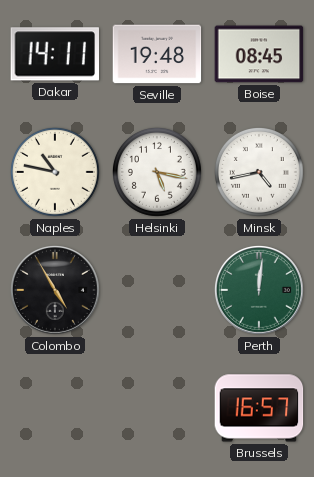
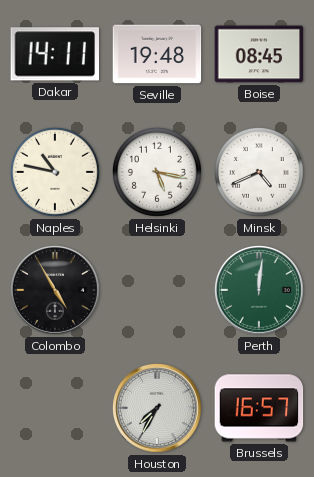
Minsk: 4:43 -> 4:41
Houston: none -> 7:35
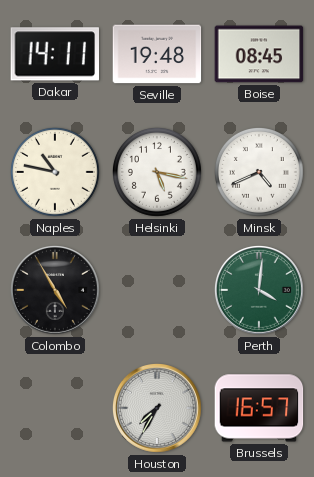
Perth: 12:01 -> 4:01
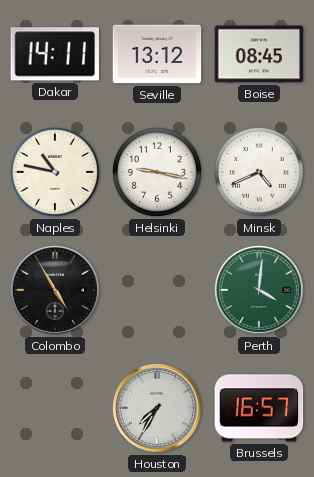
Seville: 19:48 -> 13:12
Helsinki: 5:17 -> 9:17
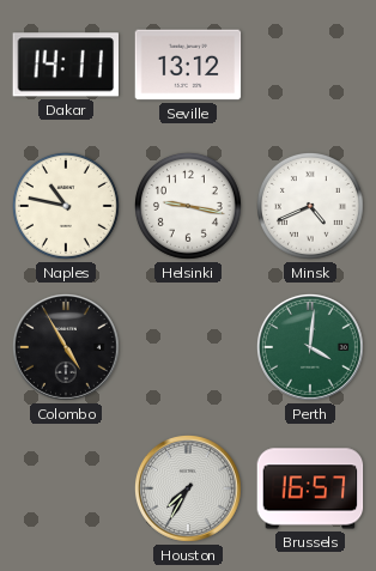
Boise: 08:45 -> none
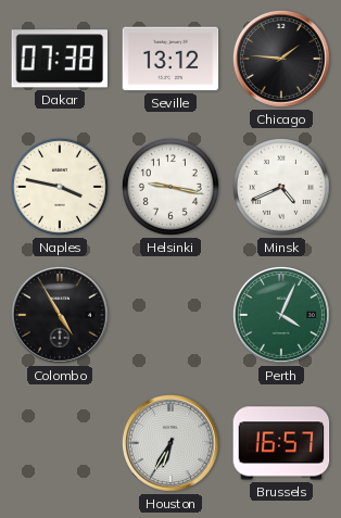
Dakar: 14:11 -> 07:38
Chicago: none -> 1:46
Naples: 10:47 -> 3:47
Perth: 4:01 -> 4:04
Houston: 7:35 -> 6:35
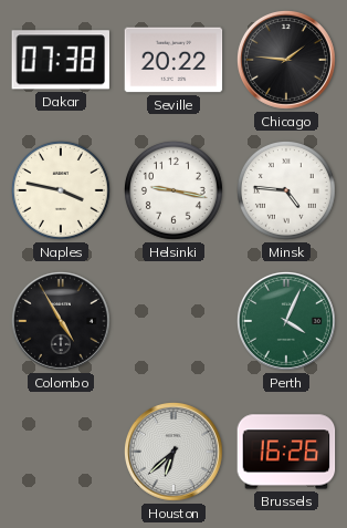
Seville: 13:12 -> 20:22
Minsk: 4:41 -> 4:46
Houston: 6:35 -> 6:38
Brussels: 16:57 -> 16:26
